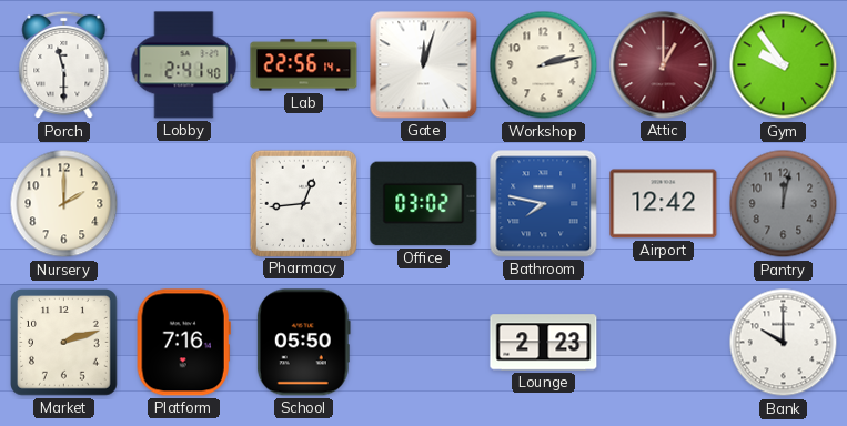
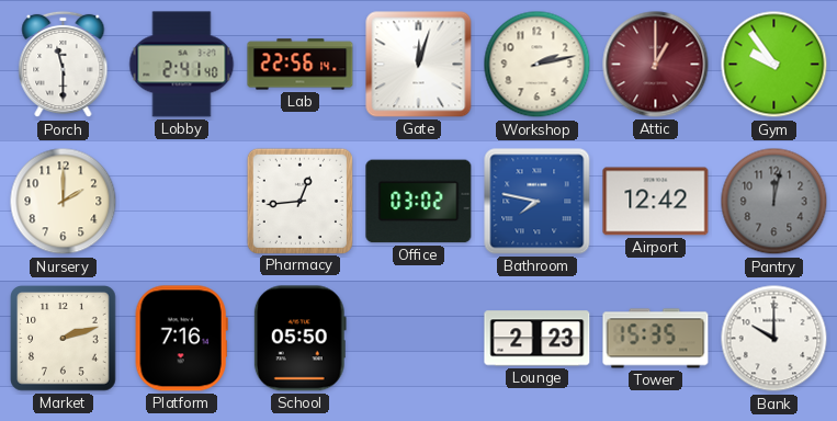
Tower: none -> 15:35
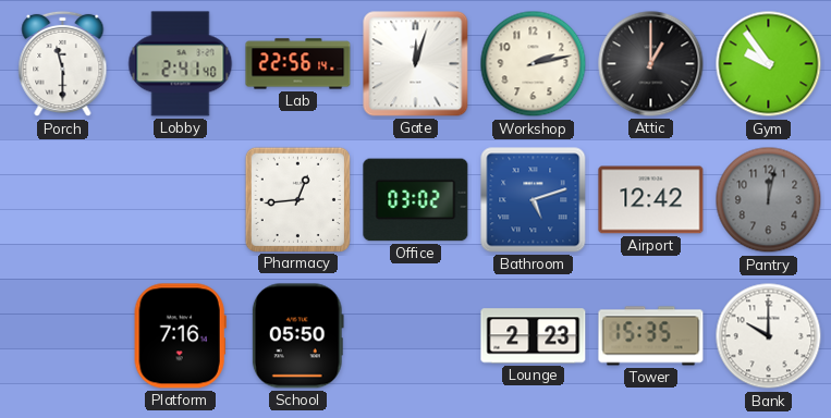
Attic dial: burgundy -> black
Nursery: 2:00 -> none
Bathroom: 7:47 -> 5:12
Market: 2:12 -> none
